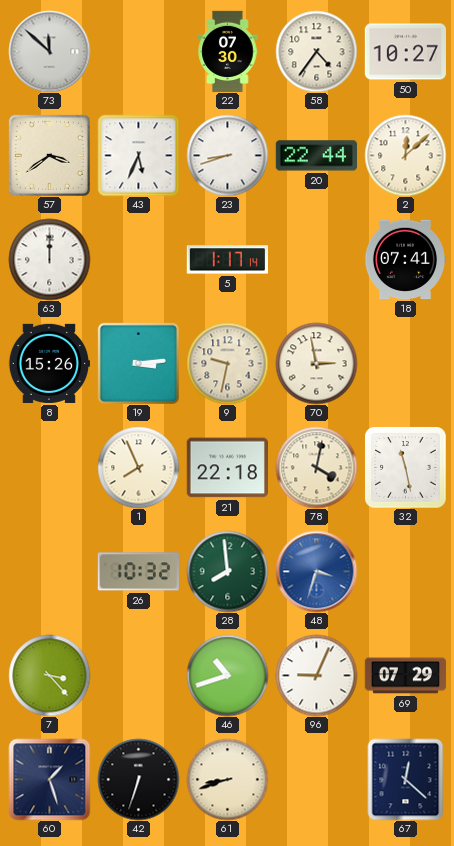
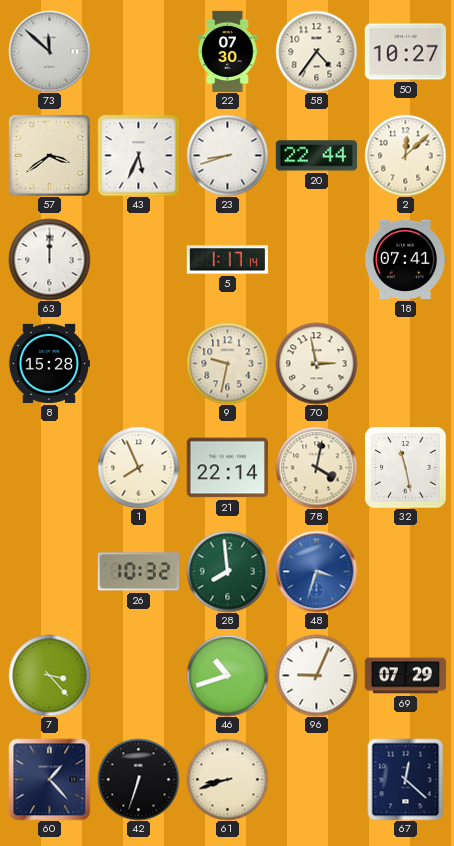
8: 15:26 -> 15:28
19: 3:14 -> none
21: 22:18 -> 22:14
60: 1:27 -> 1:23
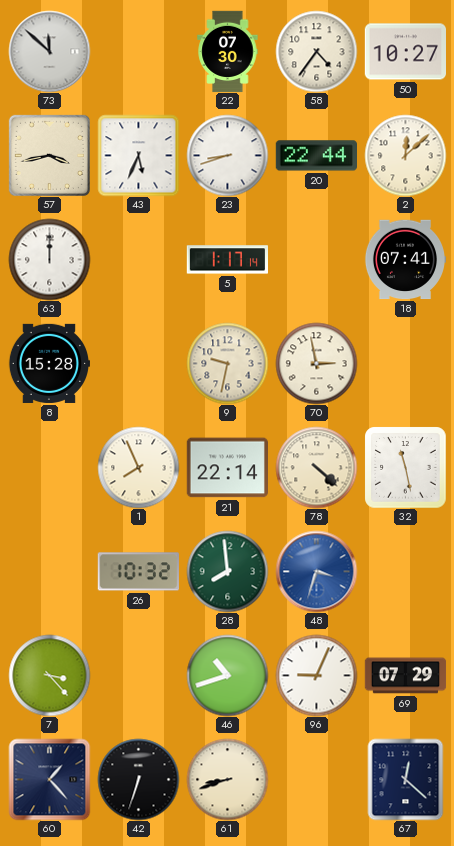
57: 3:39 -> 3:43
78: 4:02 -> 4:22
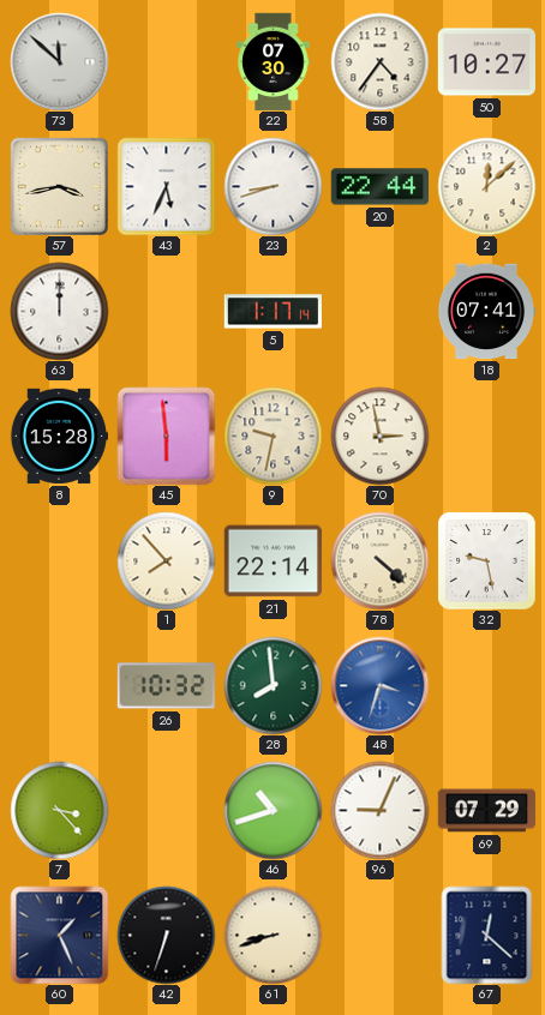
45: none -> 5:59
1: 7:56 -> 7:53
32: 11:28 -> 9:28
60: 1:23 -> 1:26
